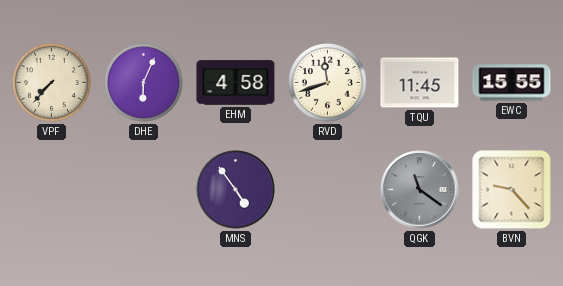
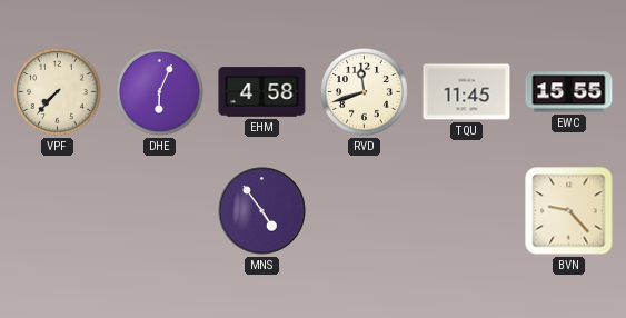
QGK: 11:21 -> none
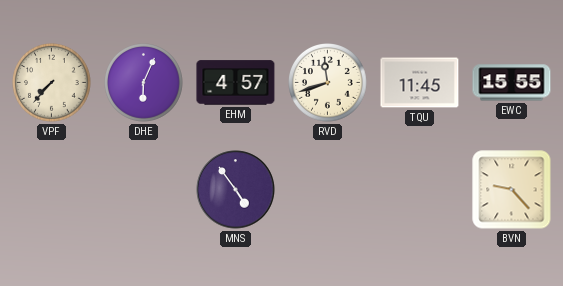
EHM: 4:58 -> 4:57
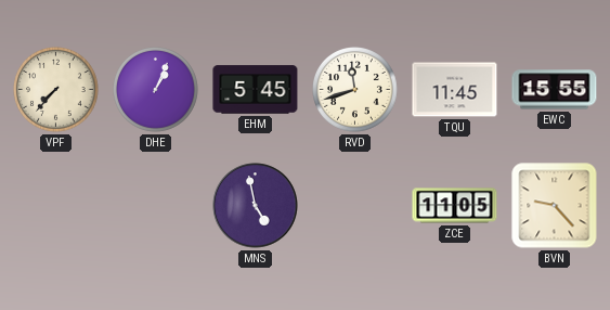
DHE: 6:04 -> 1:04
EHM: 4:57 -> 5:45
MNS: 4:54 -> 4:58
ZCE: none -> 11:05
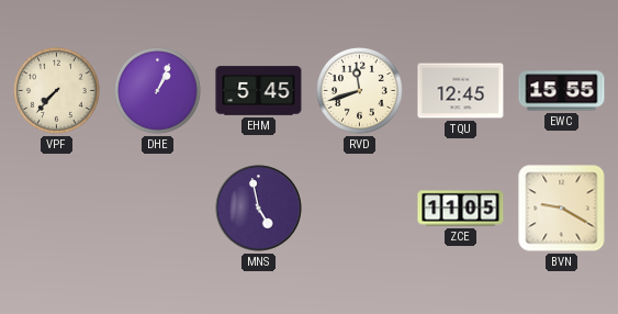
TQU: 11:45 -> 12:45
BVN: 9:23 -> 9:20
